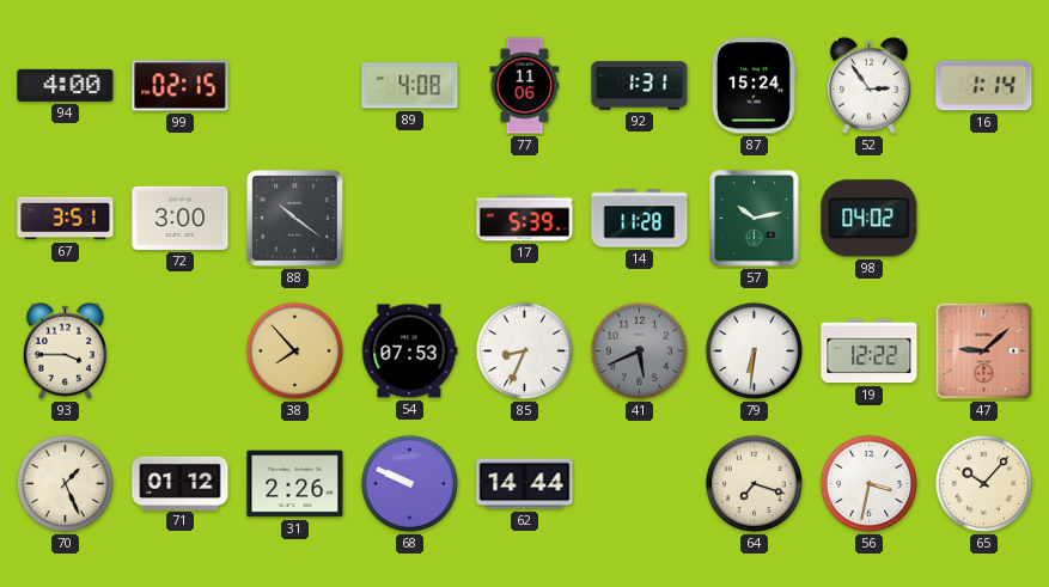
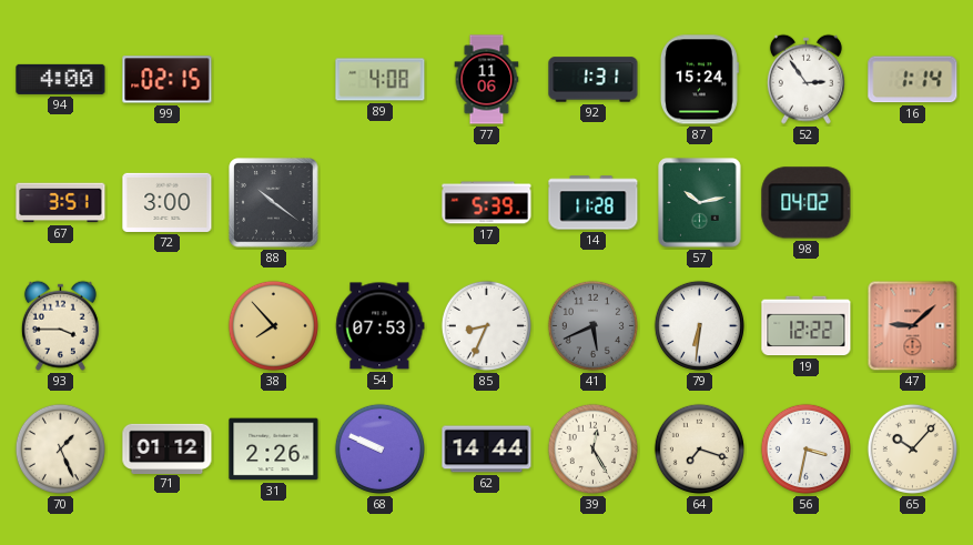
39: none -> 12:25
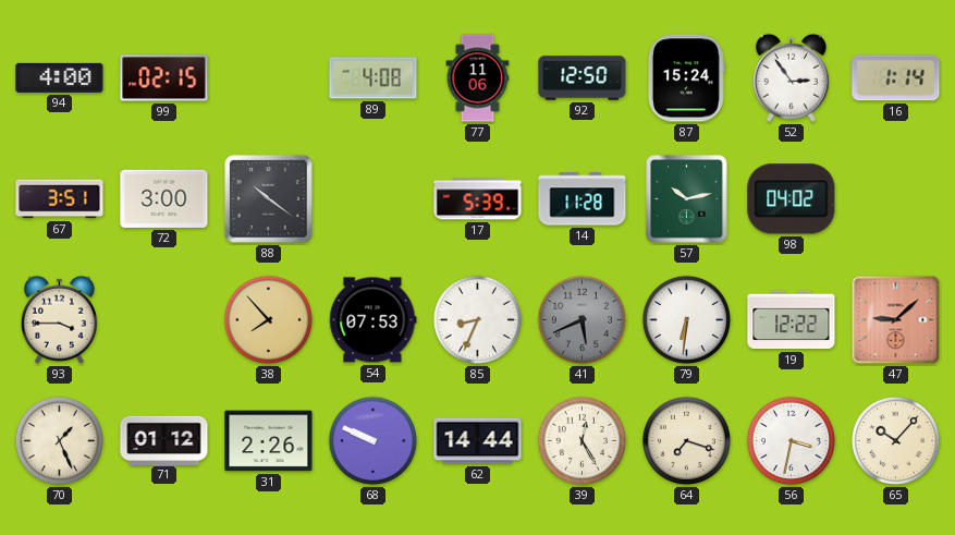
92: 1:31 -> 12:50
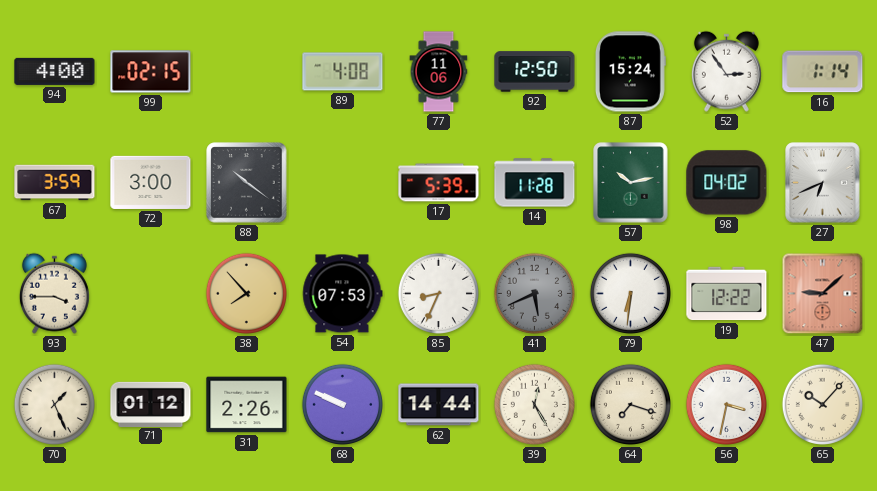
67: 3:51 -> 3:59
27: none -> 6:41
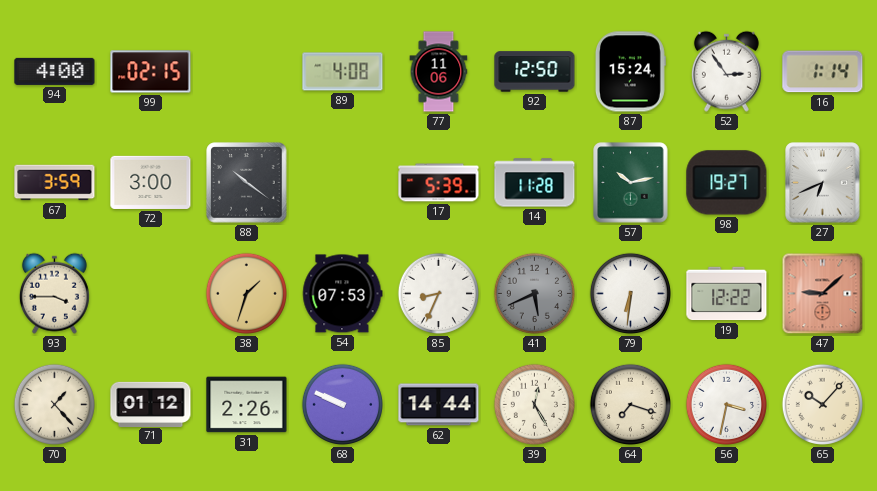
98: 04:02 -> 19:27
38: 7:53 -> 1:33
70: 1:26 -> 1:23
